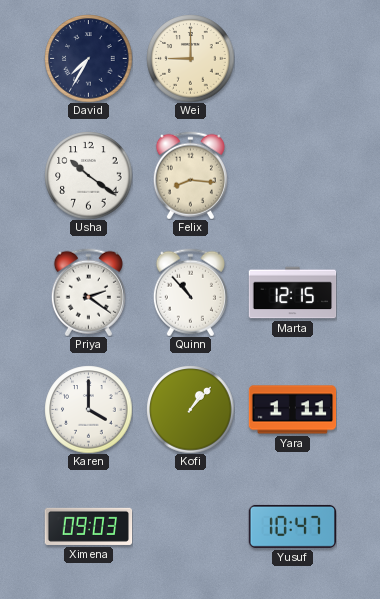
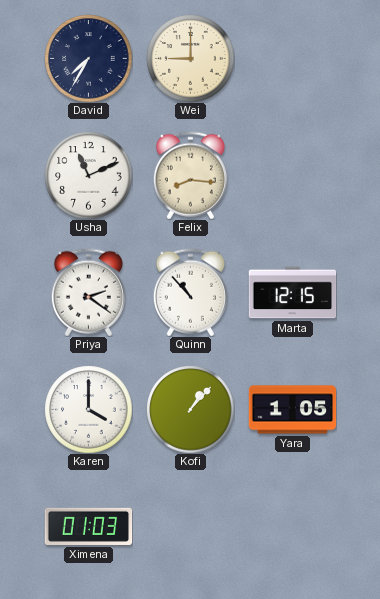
Usha: 10:21 -> 11:11
Yara: 1:11 -> 1:05
Ximena: 09:03 -> 01:03
Yusuf: 10:47 -> none
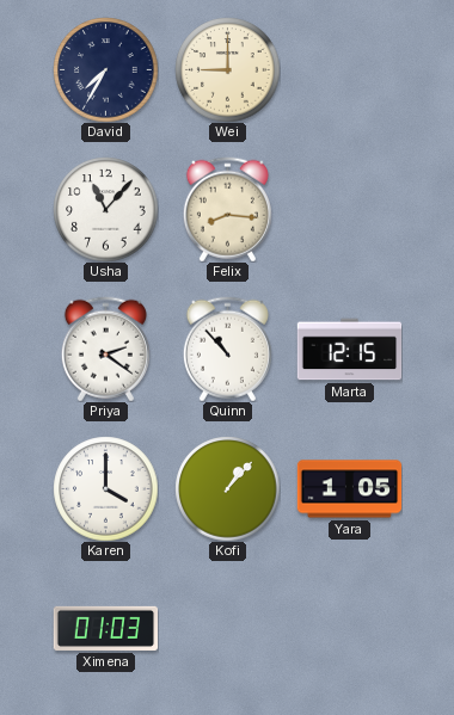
Usha: 11:11 -> 11:07
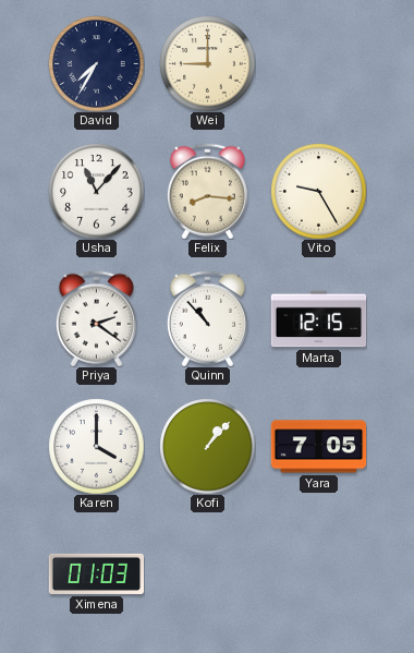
Vito: none -> 9:25
Yara: 1:05 -> 7:05
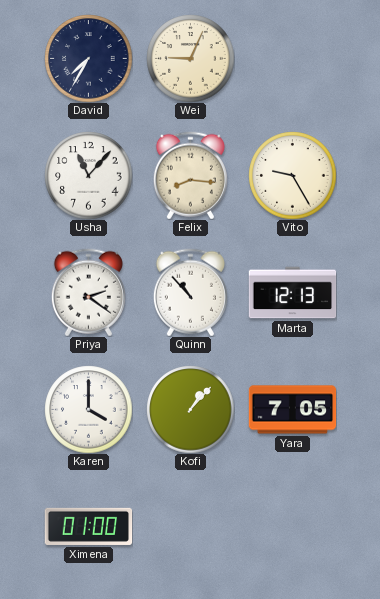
Wei: 9:00 -> 9:04
Marta: 12:15 -> 12:13
Ximena: 01:03 -> 01:00
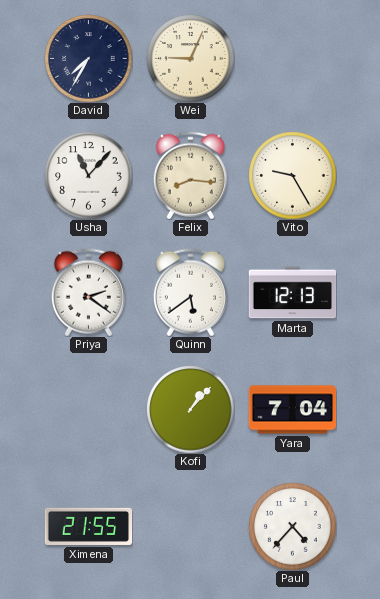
Quinn: 10:53 -> 5:39
Karen: 4:00 -> none
Yara: 7:05 -> 7:04
Ximena: 01:00 -> 21:55
Paul: none -> 4:37
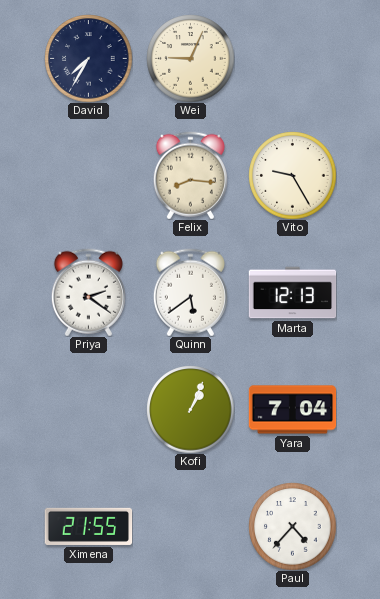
Usha: 11:07 -> none
Kofi: 1:07 -> 1:04
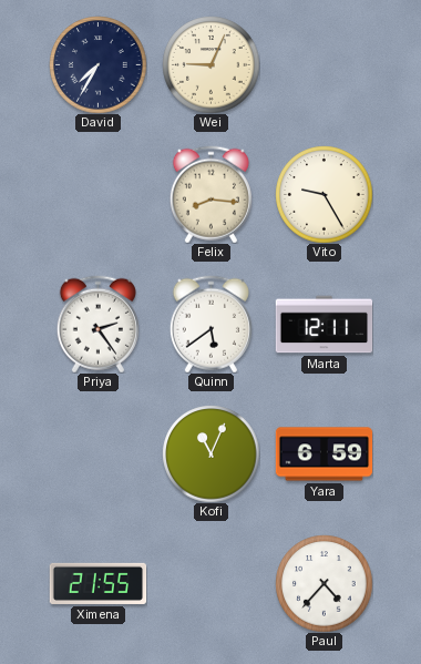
Priya: 2:21 -> 2:24
Marta: 12:13 -> 12:11
Kofi: 1:04 -> 11:04
Yara: 7:04 -> 6:59
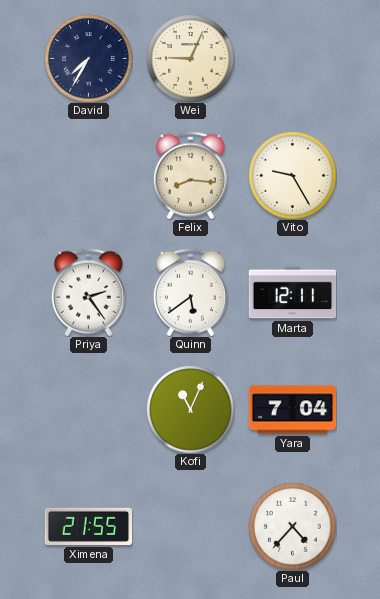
Yara: 6:59 -> 7:04
